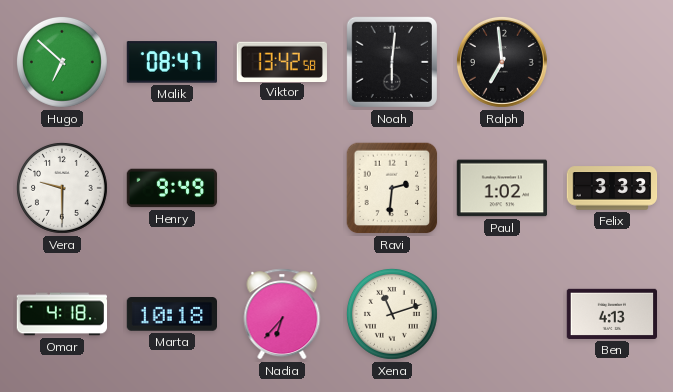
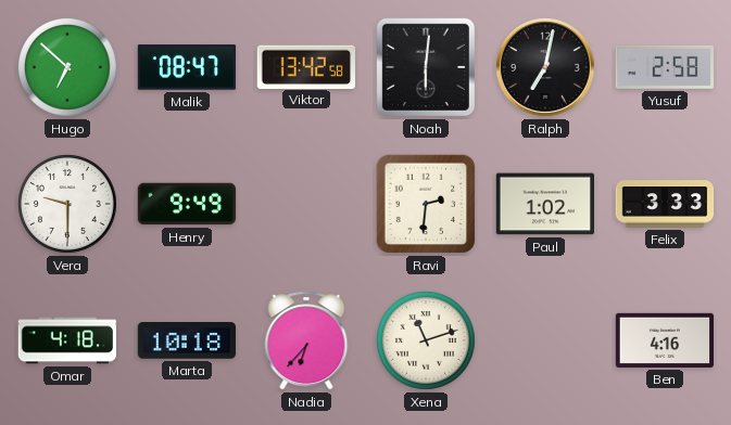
Ralph: 6:59 -> 7:02
Yusuf: none -> 2:58
Ben: 4:13 -> 4:16
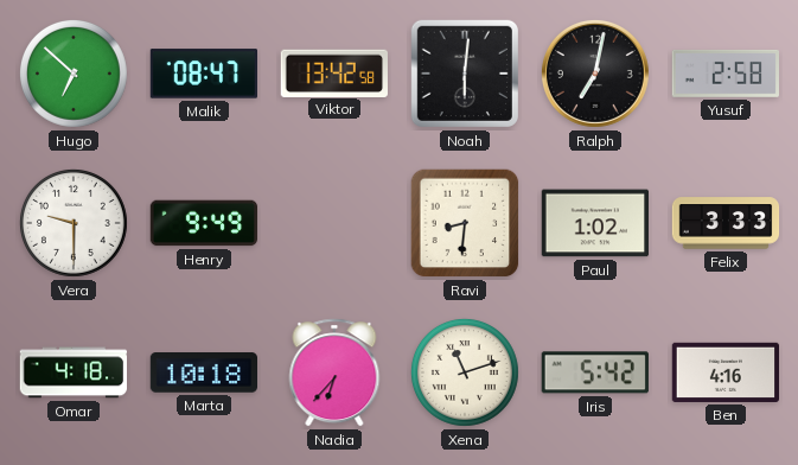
Ravi: 2:31 -> 8:31
Iris: none -> 5:42
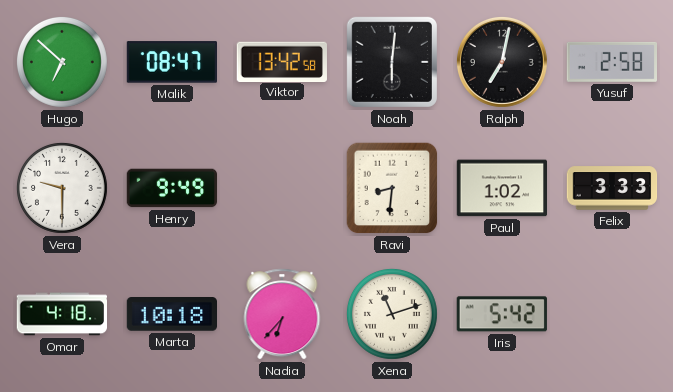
Ben: 4:16 -> none
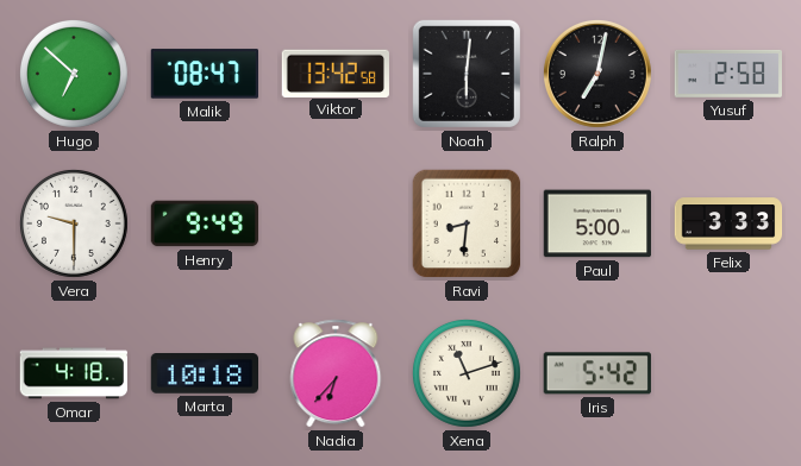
Paul: 1:02 -> 5:00
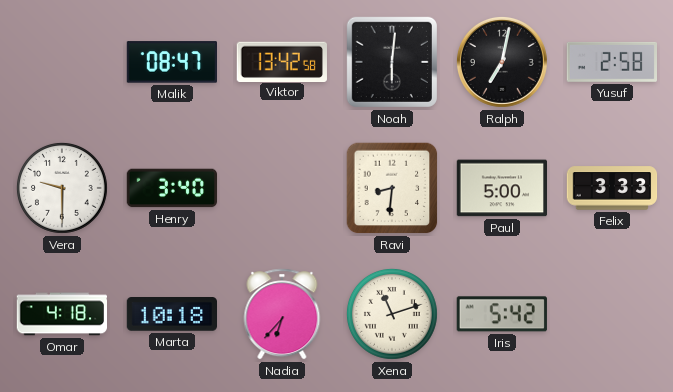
Hugo: 6:52 -> none
Henry: 9:49 -> 3:40
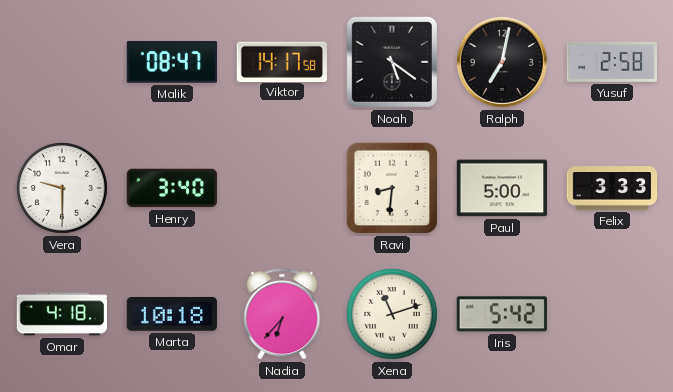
Viktor: 13:42 -> 14:17
Noah: 6:01 -> 5:21
